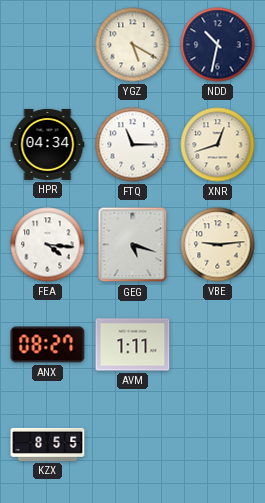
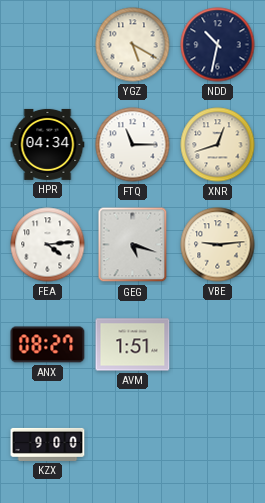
FEA: 4:16 -> 4:14
AVM: 1:11 -> 1:51
KZX: 8:55 -> 9:00
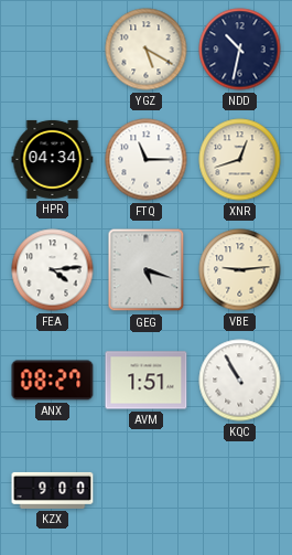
KQC: none -> 10:55
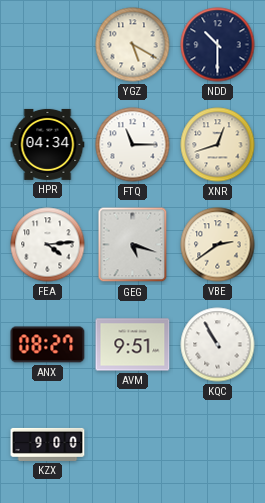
NDD: 10:32 -> 10:30
VBE: 9:14 -> 2:39
AVM: 1:51 -> 9:51
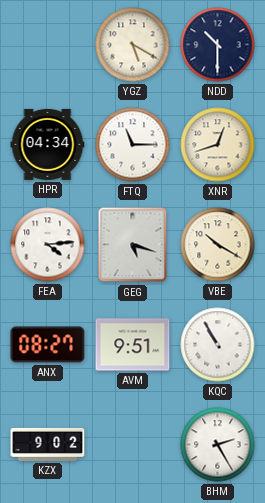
VBE: 2:39 -> 10:20
KZX: 9:00 -> 9:02
BHM: none -> 2:25
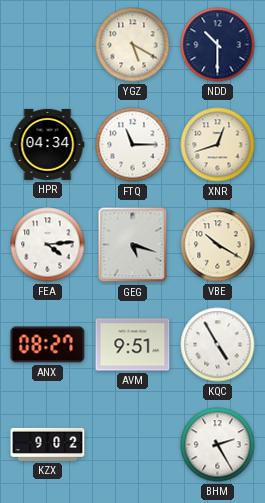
KQC: 10:55 -> 4:55
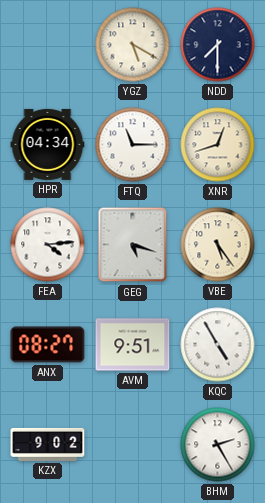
NDD: 10:30 -> 7:30
VBE: 10:20 -> 5:24
